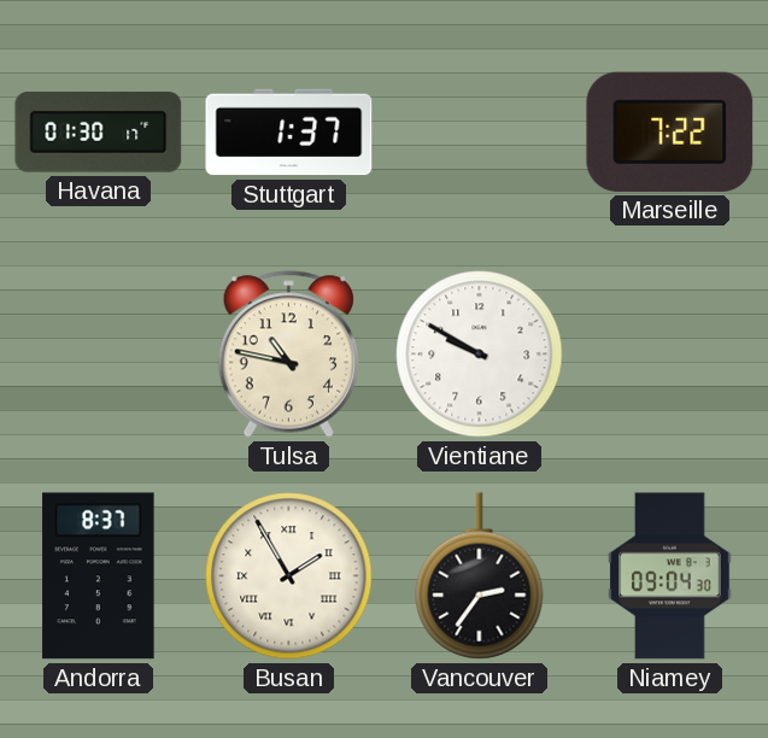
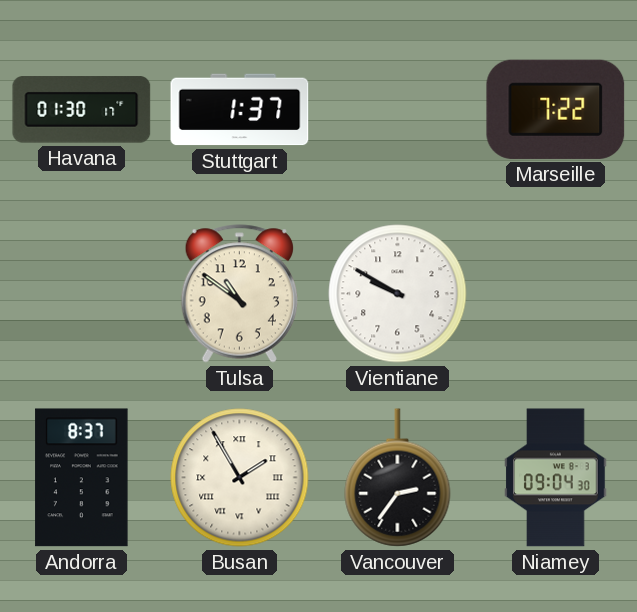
Tulsa: 10:47 -> 10:51
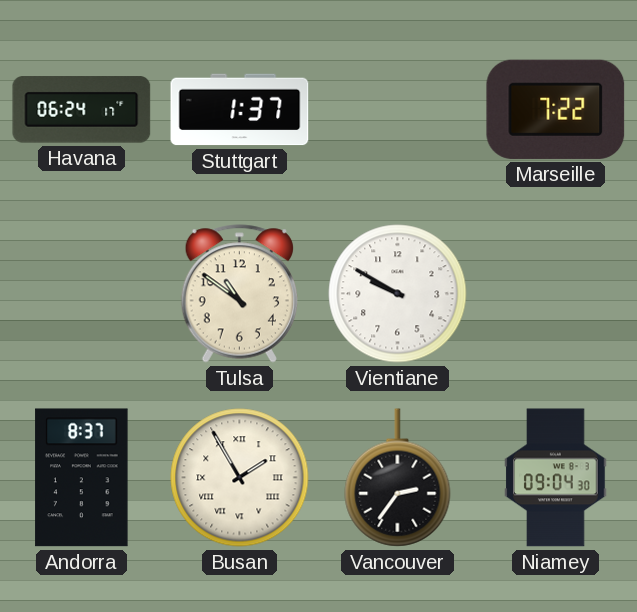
Havana: 01:30 -> 06:24
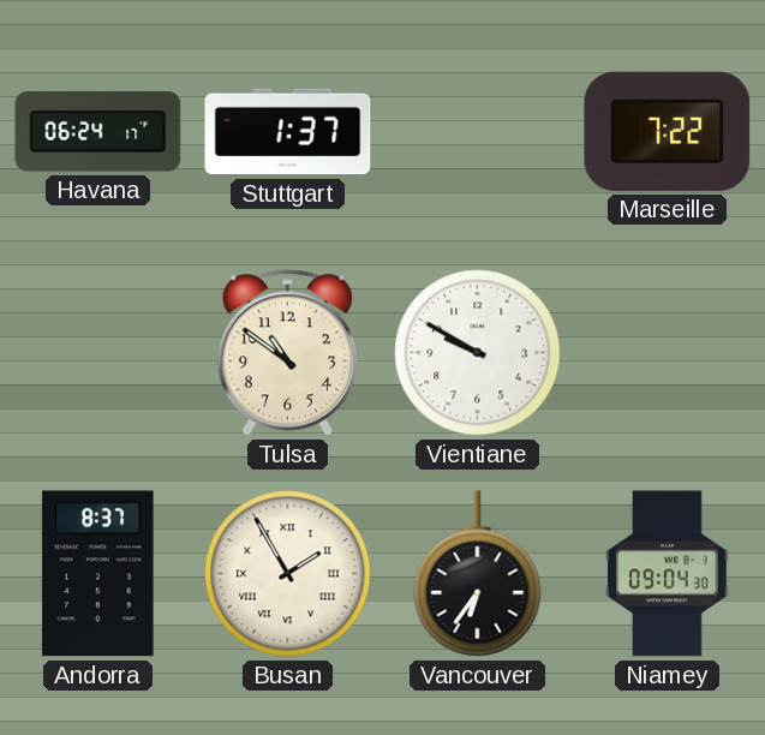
Vancouver: 2:36 -> 6:36
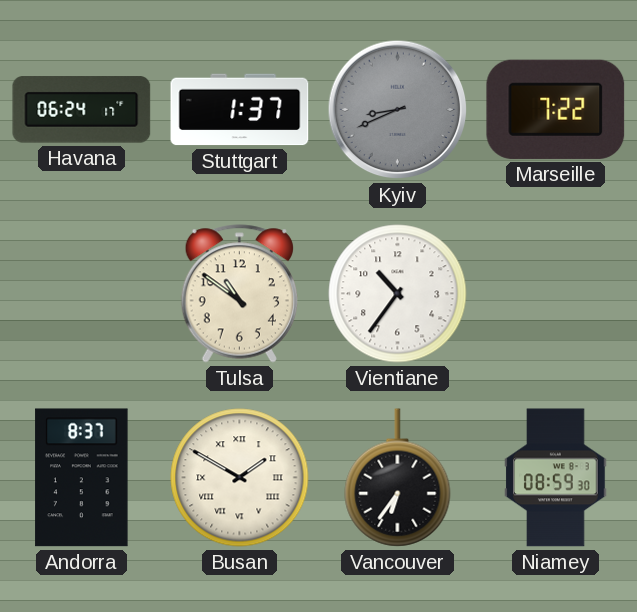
Kyiv: none -> 8:41
Vientiane: 9:50 -> 10:36
Busan: 1:55 -> 1:50
Niamey: 09:04 -> 08:59
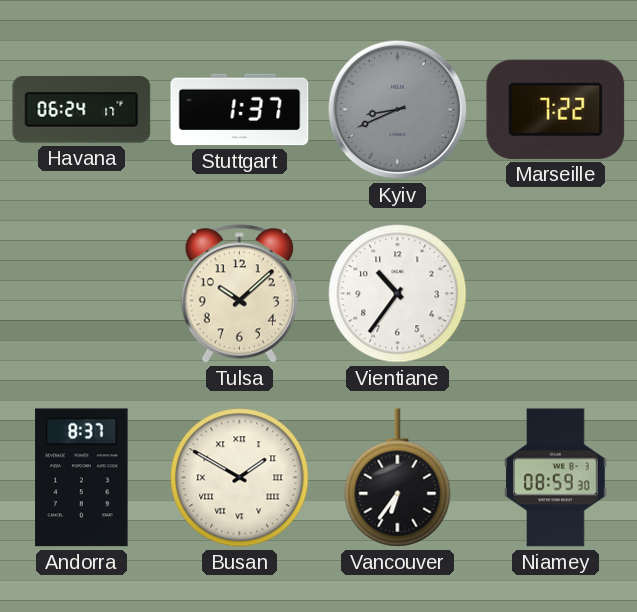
Tulsa: 10:51 -> 10:08
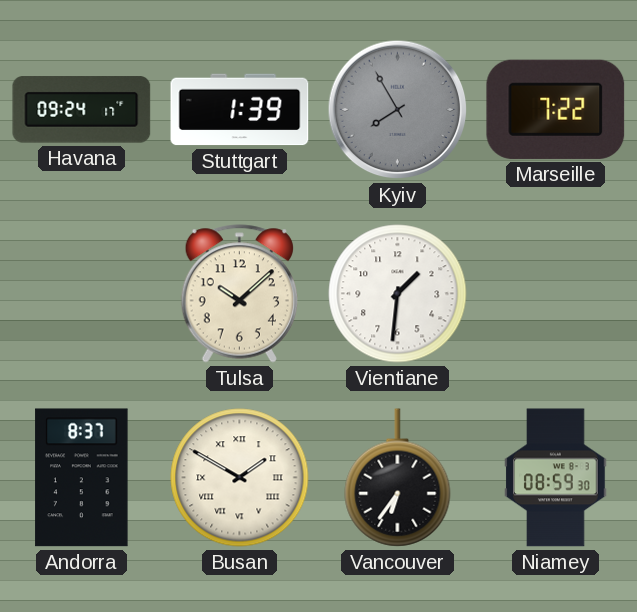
Havana: 06:24 -> 09:24
Stuttgart: 1:37 -> 1:39
Kyiv: 8:41 -> 7:55
Vientiane: 10:36 -> 1:31
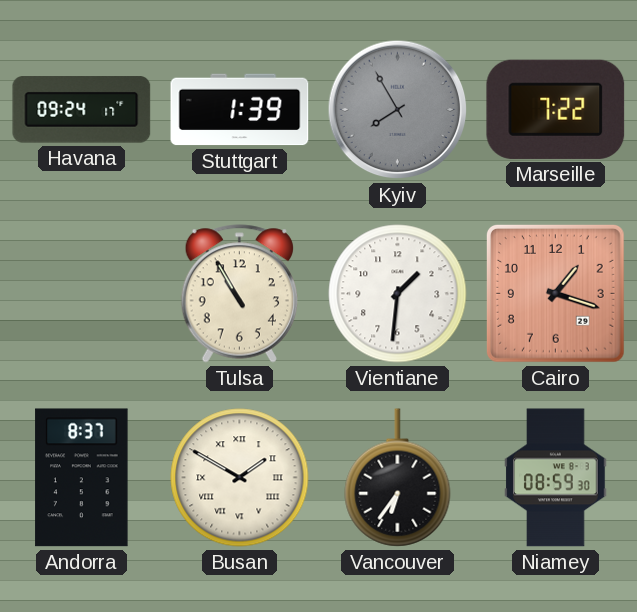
Tulsa: 10:08 -> 10:55
Cairo: none -> 1:18
